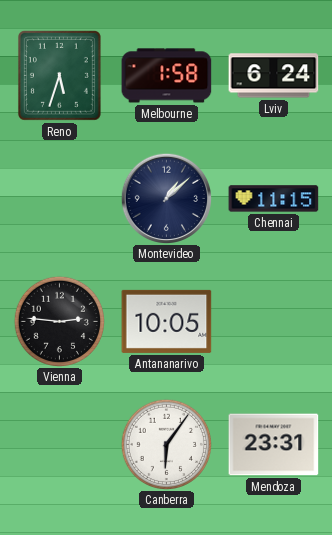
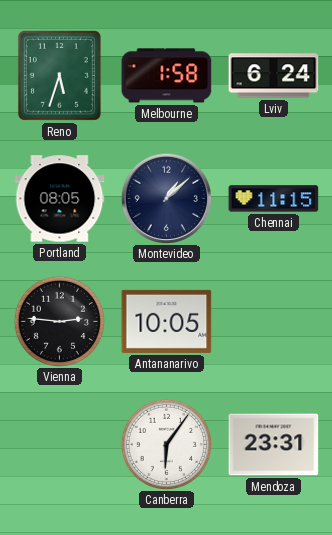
Portland: none -> 08:05
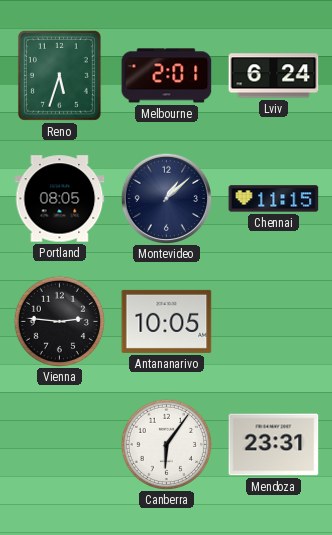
Melbourne: 1:58 -> 2:01
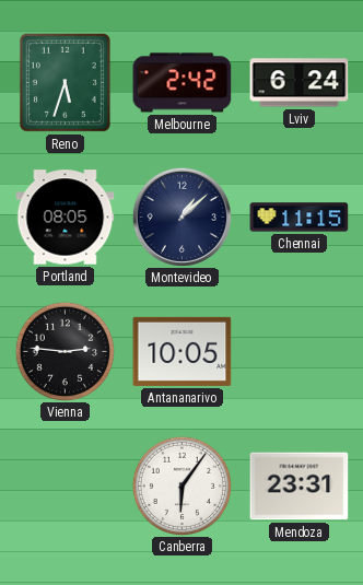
Melbourne: 2:01 -> 2:42
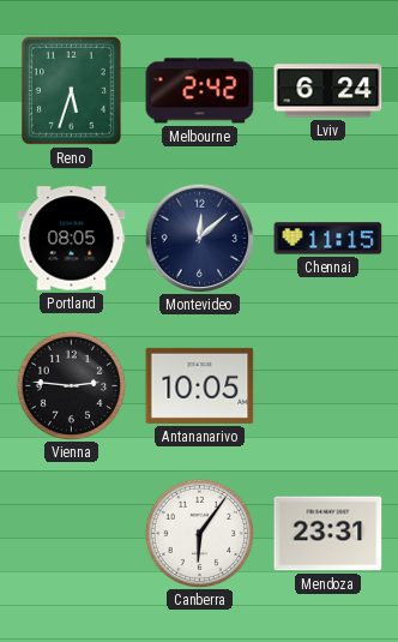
Montevideo: 1:08 -> 12:08
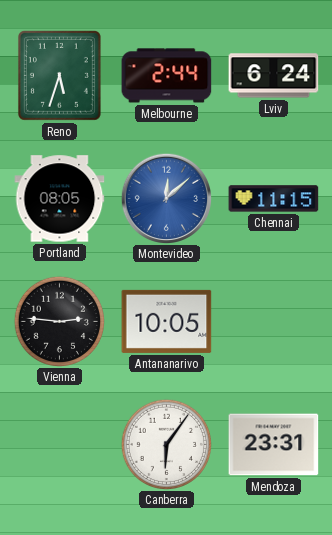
Melbourne: 2:42 -> 2:44
Montevideo dial: navy -> blue
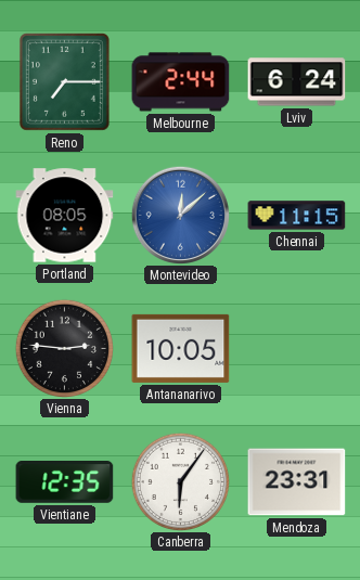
Reno: 5:33 -> 7:15
Vientiane: none -> 12:35
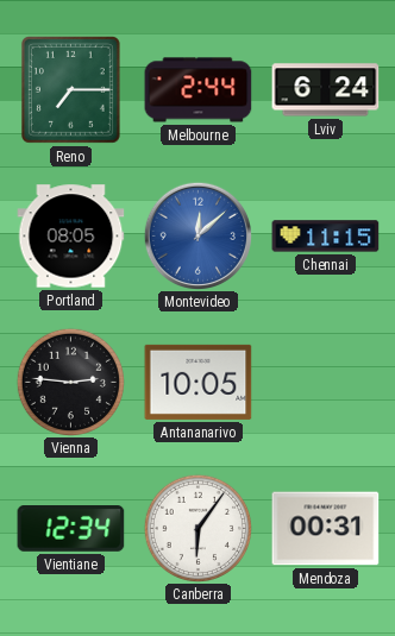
Vientiane: 12:35 -> 12:34
Mendoza: 23:31 -> 00:31
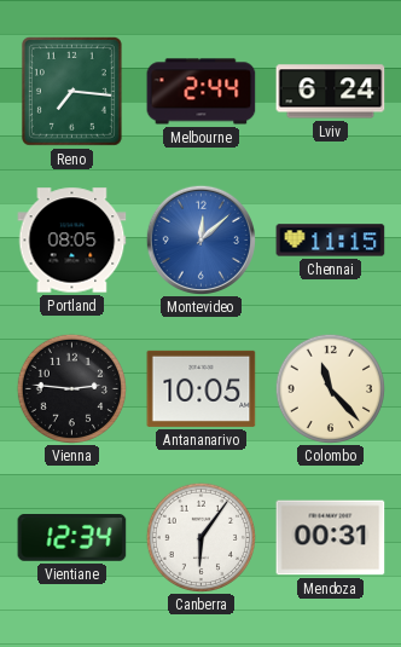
Reno: 7:15 -> 7:16
Colombo: none -> 11:23
